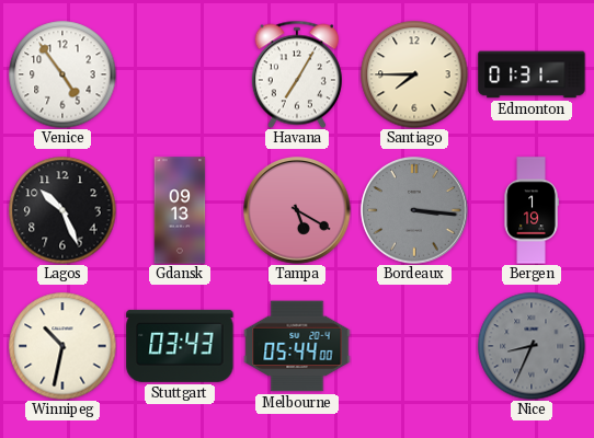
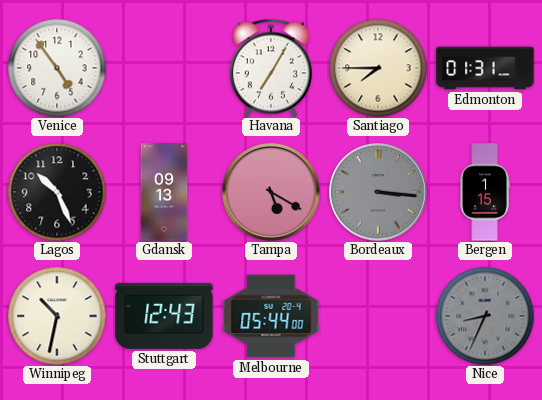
Bergen: 1:19 -> 1:15
Stuttgart: 03:43 -> 12:43
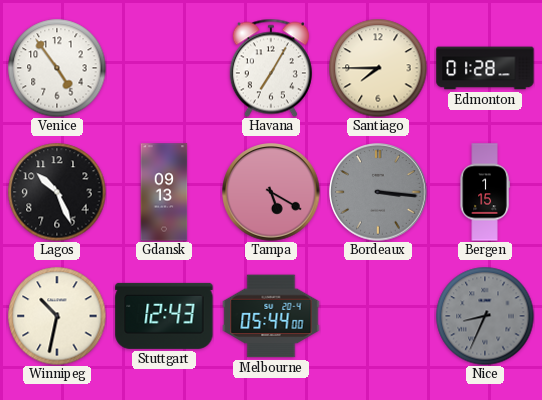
Edmonton: 01:31 -> 01:28
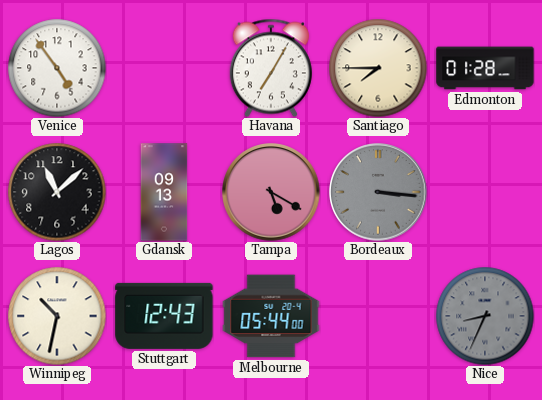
Lagos: 10:26 -> 11:08
Bergen: 1:15 -> none
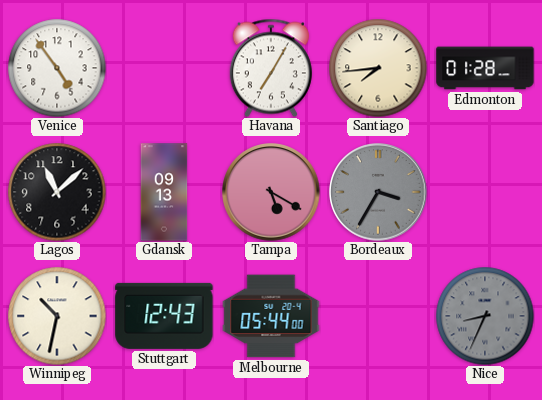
Santiago: 7:45 -> 7:44
Bordeaux: 3:16 -> 3:35
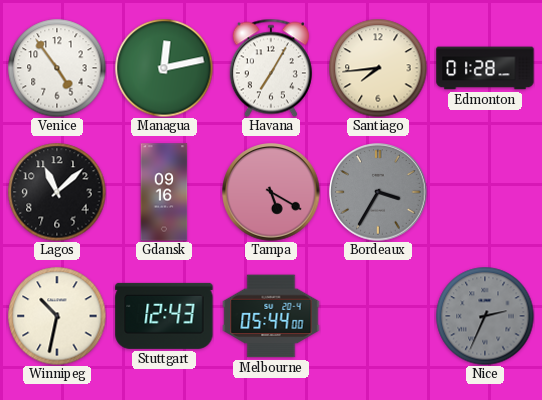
Managua: none -> 12:13
Gdansk: 09:13 -> 09:16
Nice: 8:34 -> 2:34
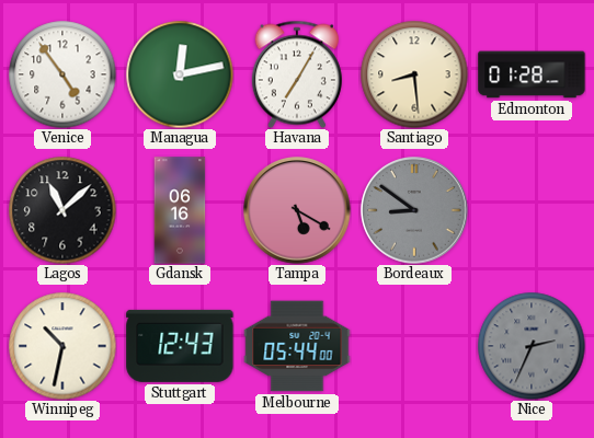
Santiago: 7:44 -> 8:29
Gdansk: 09:16 -> 06:16
Bordeaux: 3:35 -> 8:51
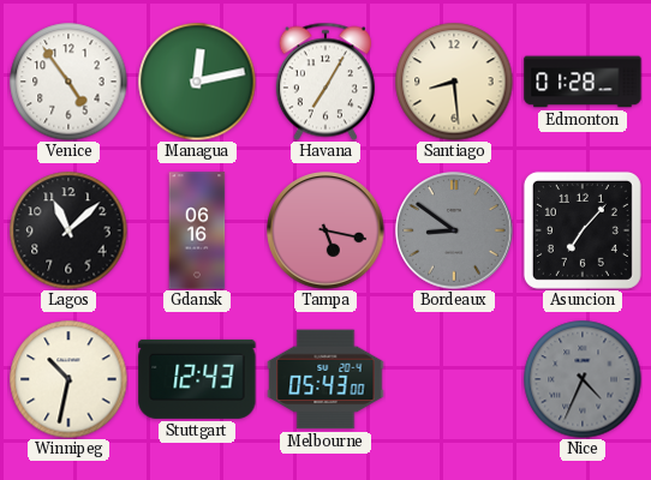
Tampa: 5:20 -> 5:17
Asuncion: none -> 7:07
Melbourne: 05:44 -> 05:43
Nice: 2:34 -> 4:34
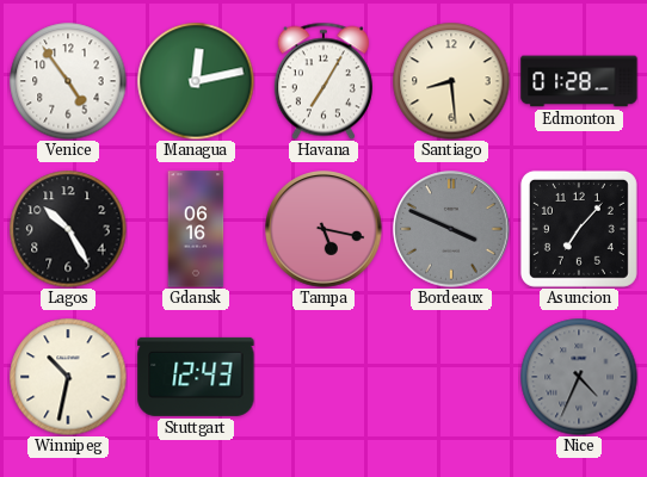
Lagos: 11:08 -> 10:25
Bordeaux: 8:51 -> 3:49
Melbourne: 05:43 -> none
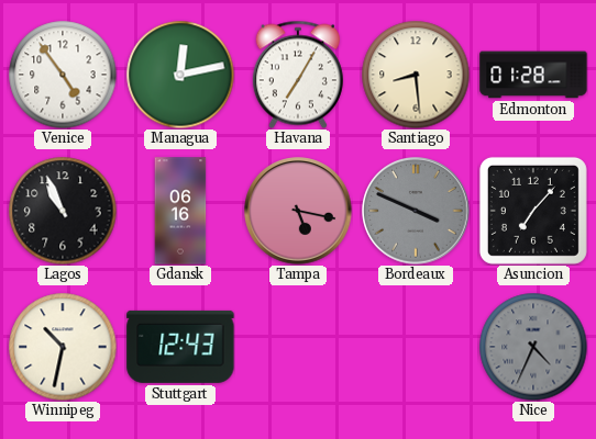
Lagos: 10:25 -> 10:56
